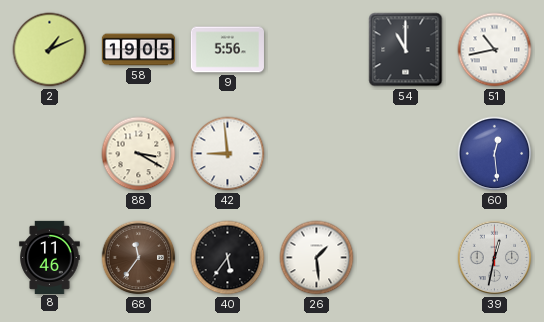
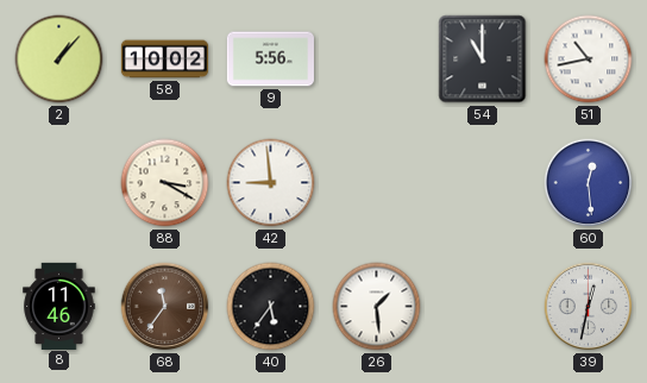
2: 1:11 -> 1:07
58: 19:05 -> 10:02
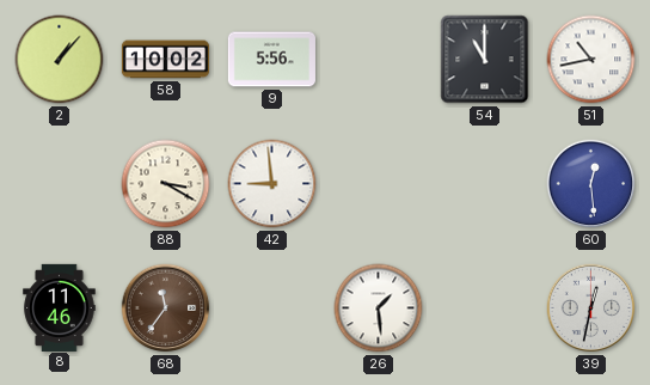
40: 5:36 -> none
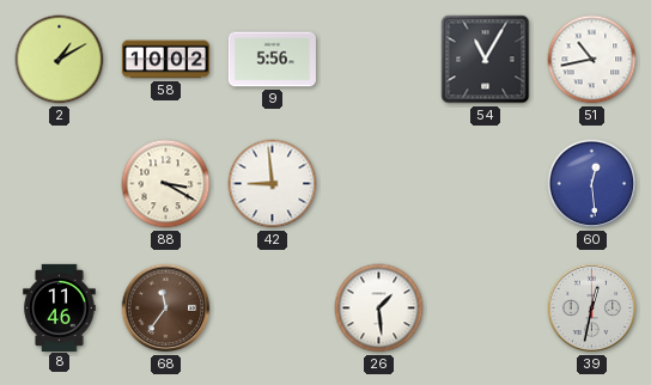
2: 1:07 -> 1:10
54: 11:00 -> 11:05
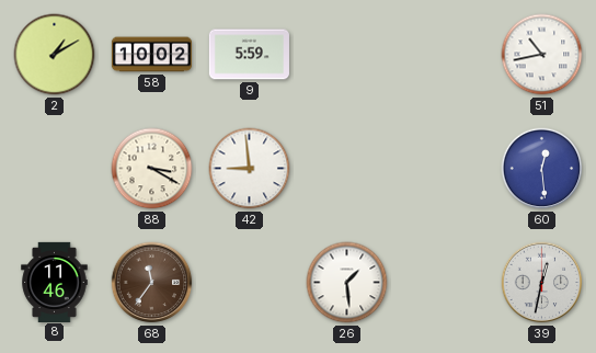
9: 5:56 -> 5:59
54: 11:05 -> none
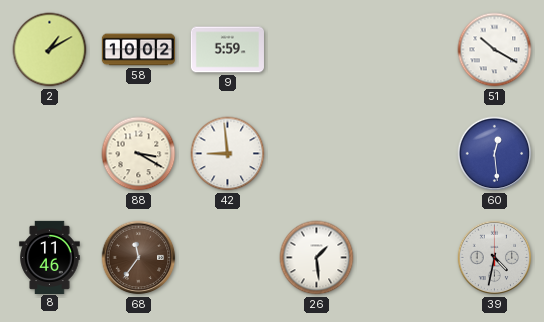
51: 10:43 -> 10:20
39: 12:32 -> 4:32
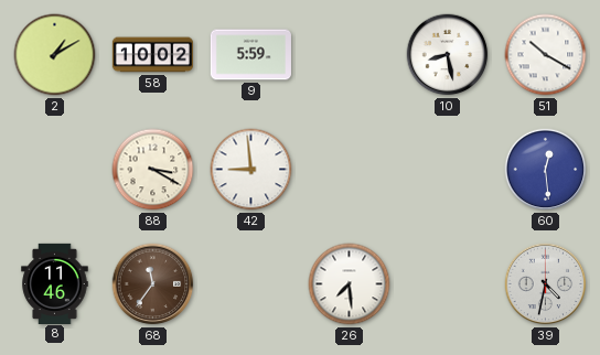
10: none -> 8:28
26: 1:29 -> 7:29
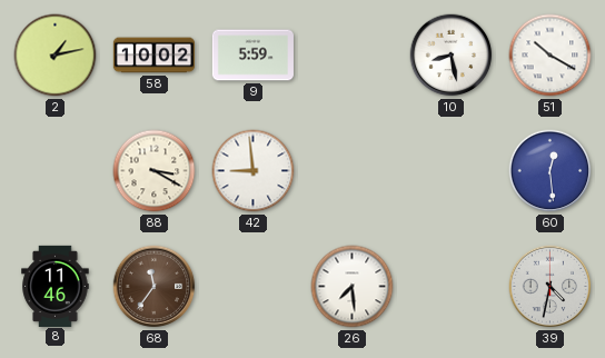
2: 1:10 -> 1:13
